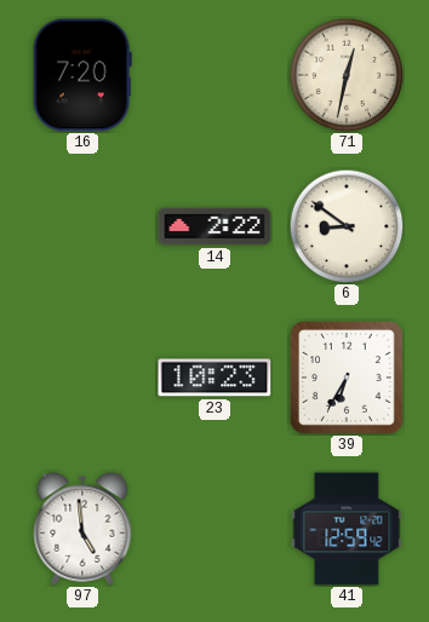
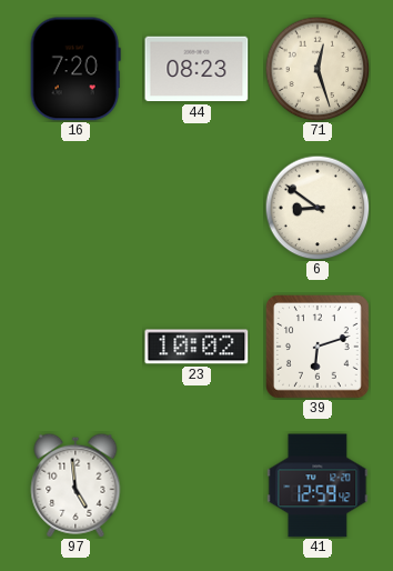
44: none -> 08:23
71: 12:32 -> 12:27
14: 2:22 -> none
23: 10:23 -> 10:02
39: 6:35 -> 6:12
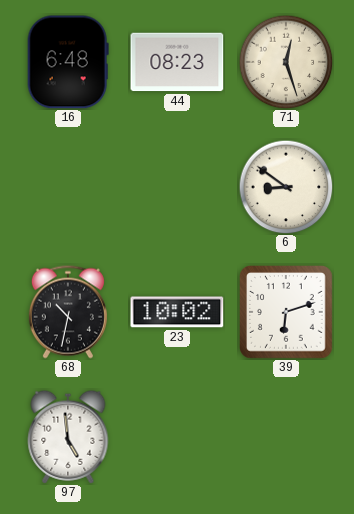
16: 7:20 -> 6:48
68: none -> 10:32
41: 12:59 -> none
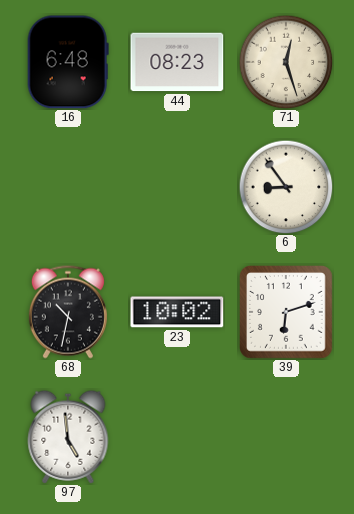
6: 8:51 -> 8:54
